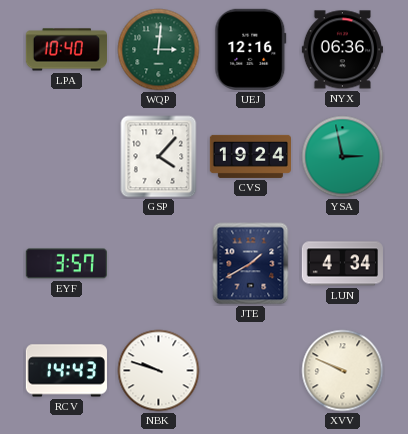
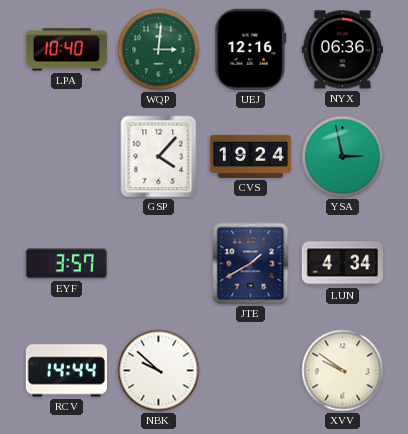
RCV: 14:43 -> 14:44
NBK: 9:48 -> 9:52
XVV: 9:49 -> 9:51
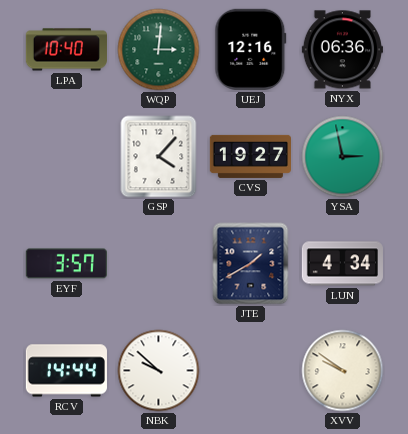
CVS: 19:24 -> 19:27
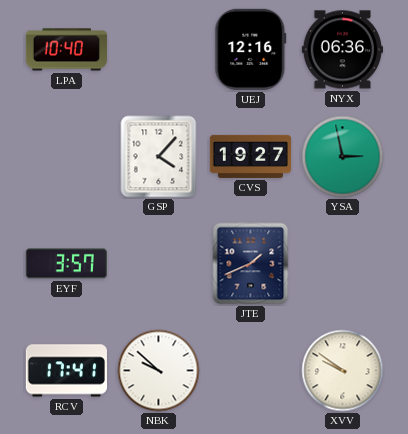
WQP: 3:01 -> none
JTE: 1:40 -> 1:41
LUN: 4:34 -> none
RCV: 14:44 -> 17:41
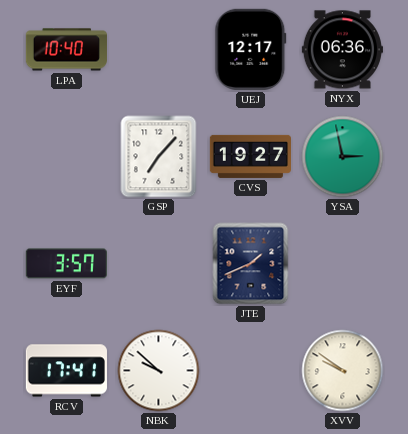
UEJ: 12:16 -> 12:17
GSP: 4:07 -> 7:07
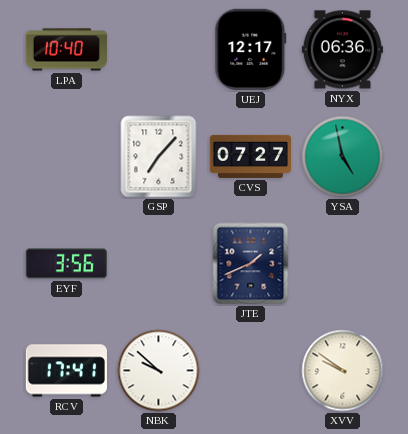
CVS: 19:27 -> 07:27
YSA: 2:58 -> 4:58
EYF: 3:57 -> 3:56
